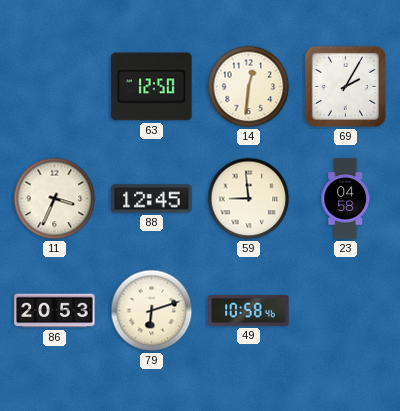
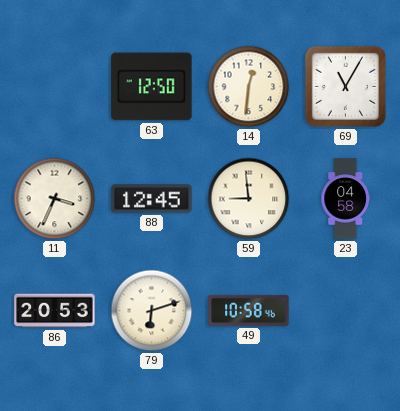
69: 2:05 -> 11:05
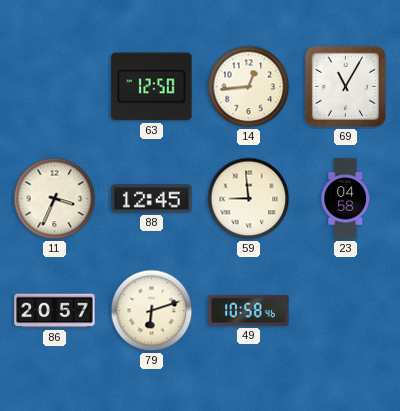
14: 12:31 -> 12:44
86: 20:53 -> 20:57
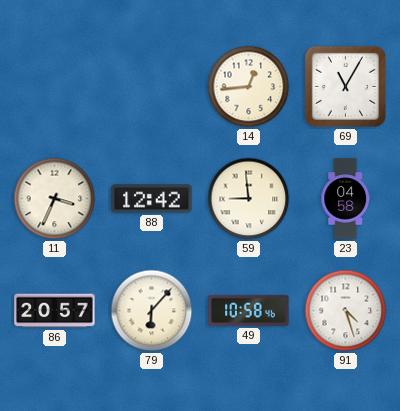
63: 12:50 -> none
88: 12:45 -> 12:42
79: 6:12 -> 6:07
91: none -> 4:27
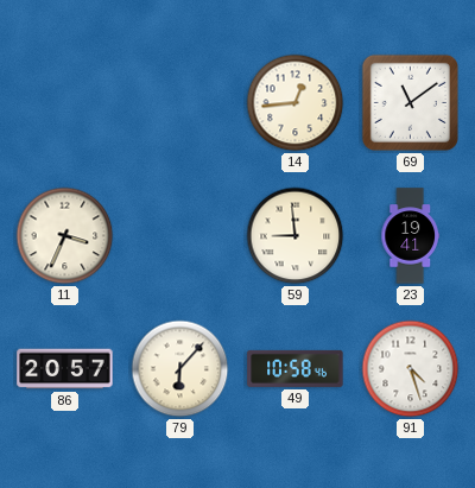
69: 11:05 -> 11:09
88: 12:42 -> none
23: 04:58 -> 19:41
